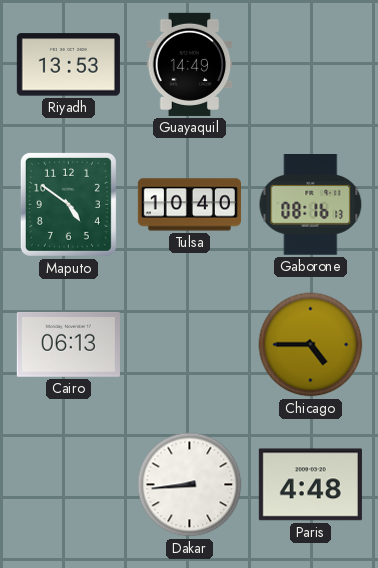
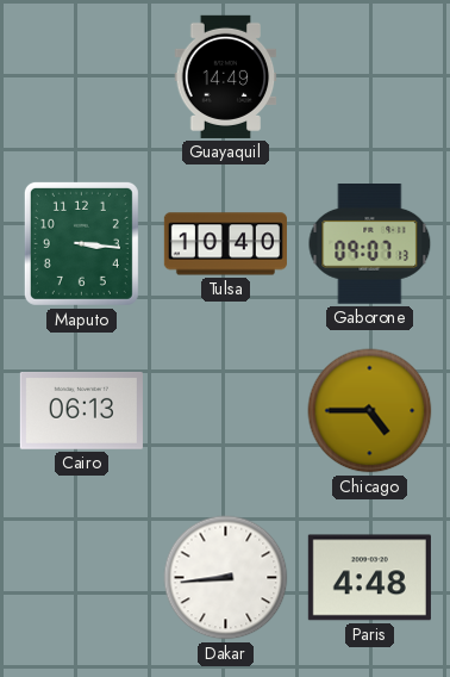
Riyadh: 13:53 -> none
Maputo: 4:51 -> 3:16
Gaborone: 08:16 -> 09:07
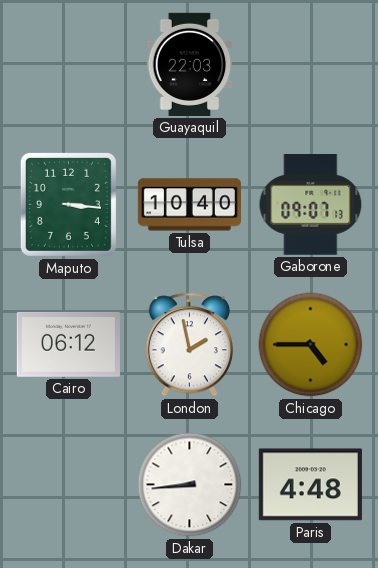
Guayaquil: 14:49 -> 22:03
Cairo: 06:13 -> 06:12
London: none -> 1:58
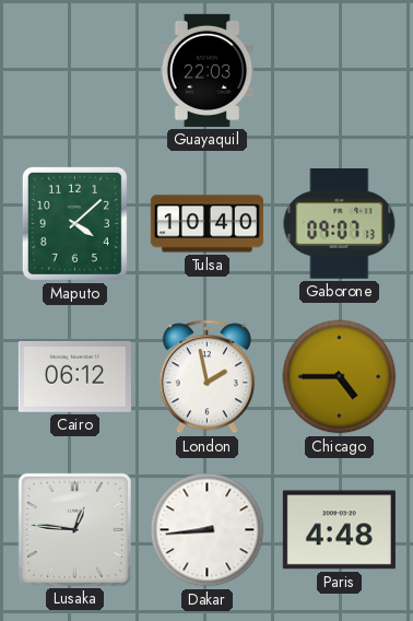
Maputo: 3:16 -> 4:08
Lusaka: none -> 12:46
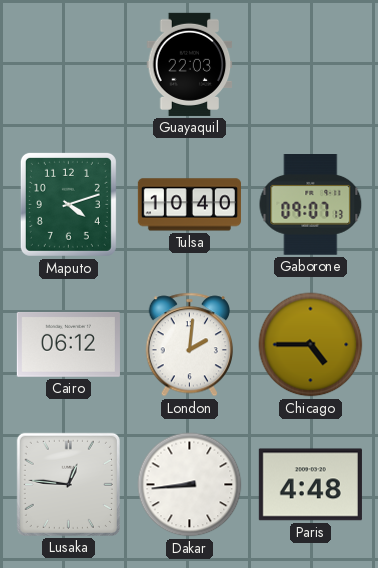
Maputo: 4:08 -> 4:12
London: 1:58 -> 2:01
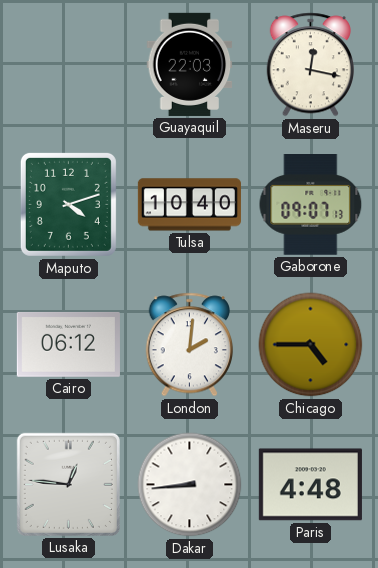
Maseru: none -> 12:17
